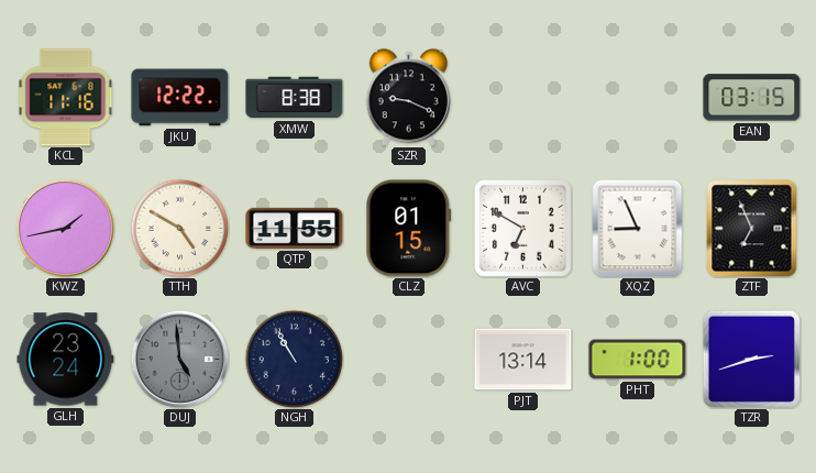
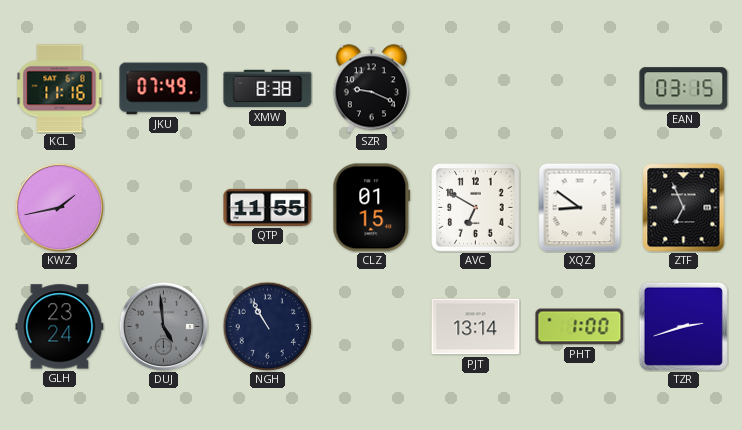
JKU: 12:22 -> 07:49
TTH: 4:50 -> none
XQZ: 8:56 -> 8:51
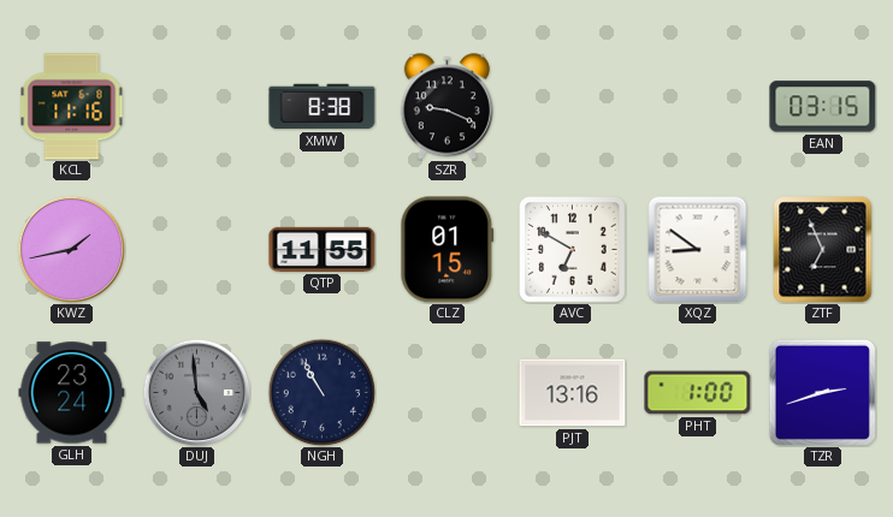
JKU: 07:49 -> none
PJT: 13:14 -> 13:16
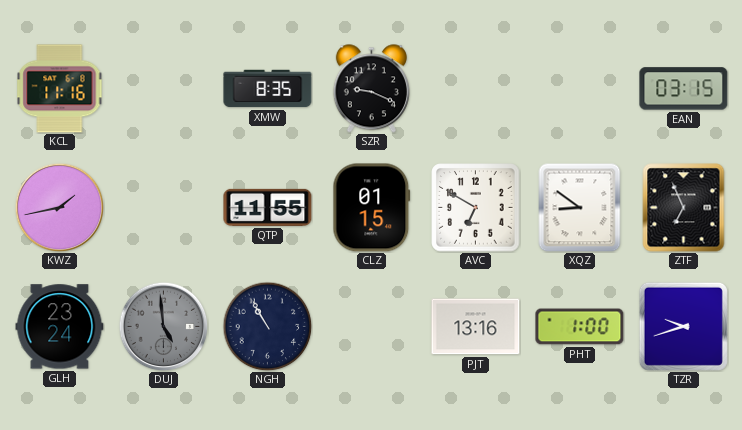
XMW: 8:38 -> 8:35
TZR: 2:42 -> 9:42
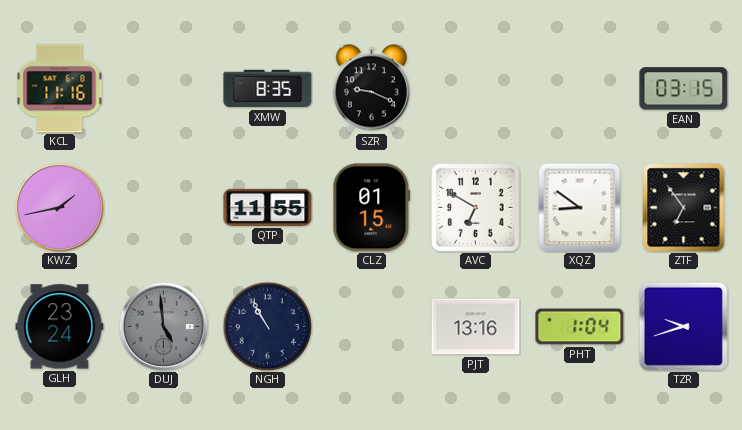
ZTF: 6:56 -> 6:54
PHT: 1:00 -> 1:04
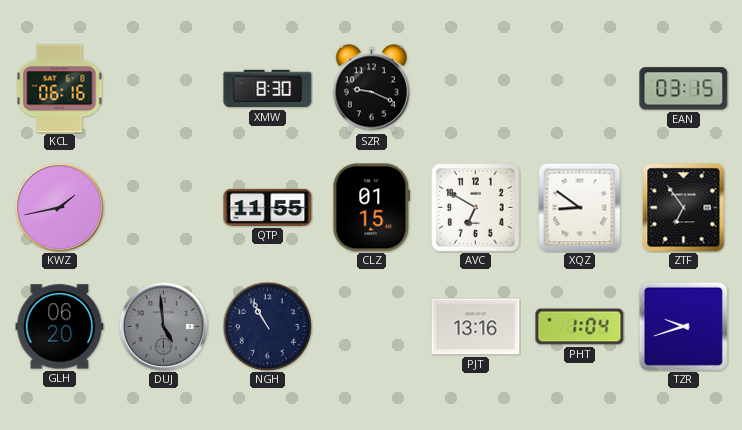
KCL: 11:16 -> 06:16
XMW: 8:35 -> 8:30
GLH: 23:24 -> 06:20
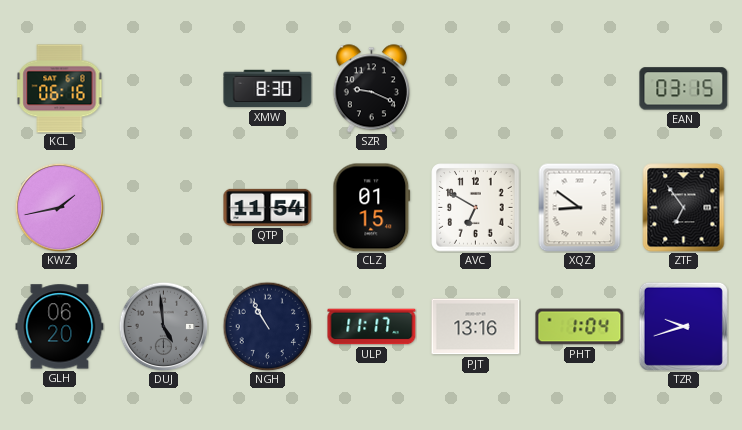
QTP: 11:55 -> 11:54
ULP: none -> 11:17
